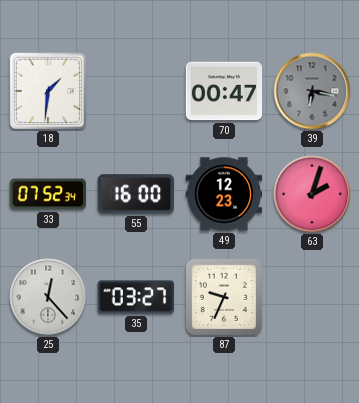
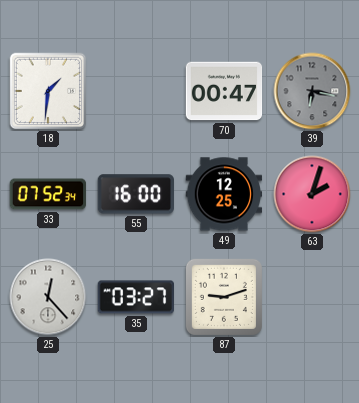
49: 12:23 -> 12:25
87: 9:34 -> 9:12
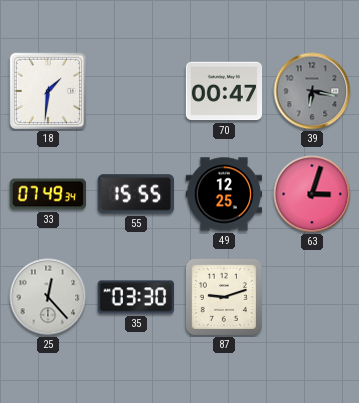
33: 07:52 -> 07:49
55: 16:00 -> 15:55
63: 2:03 -> 3:03
35: 03:27 -> 03:30
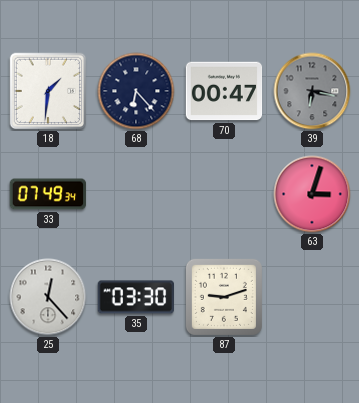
68: none -> 6:23
55: 15:55 -> none
49: 12:25 -> none
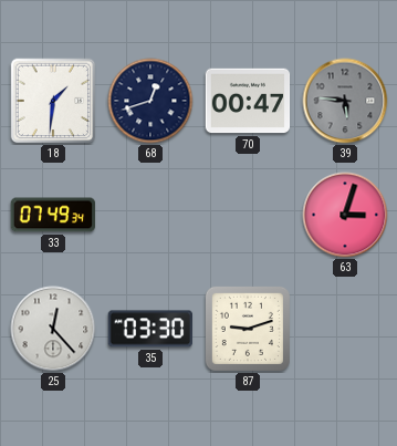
68: 6:23 -> 12:42
39: 6:17 -> 5:46
